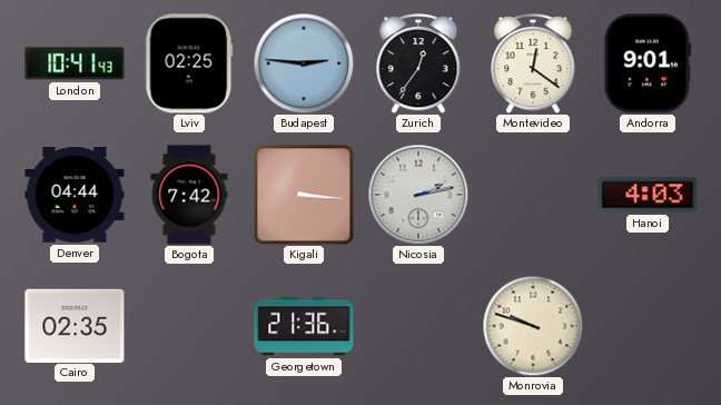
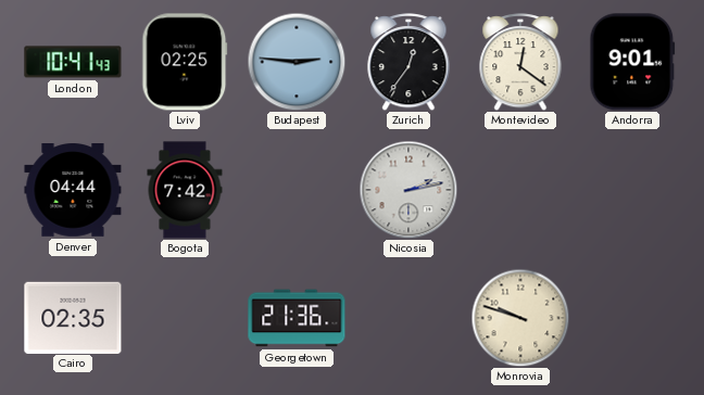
Kigali: 3:16 -> none
Hanoi: 4:03 -> none
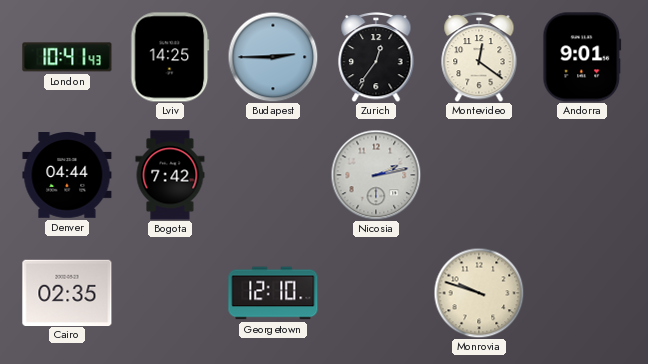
Lviv: 02:25 -> 14:25
Budapest: 2:46 -> 2:45
Georgetown: 21:36 -> 12:10
